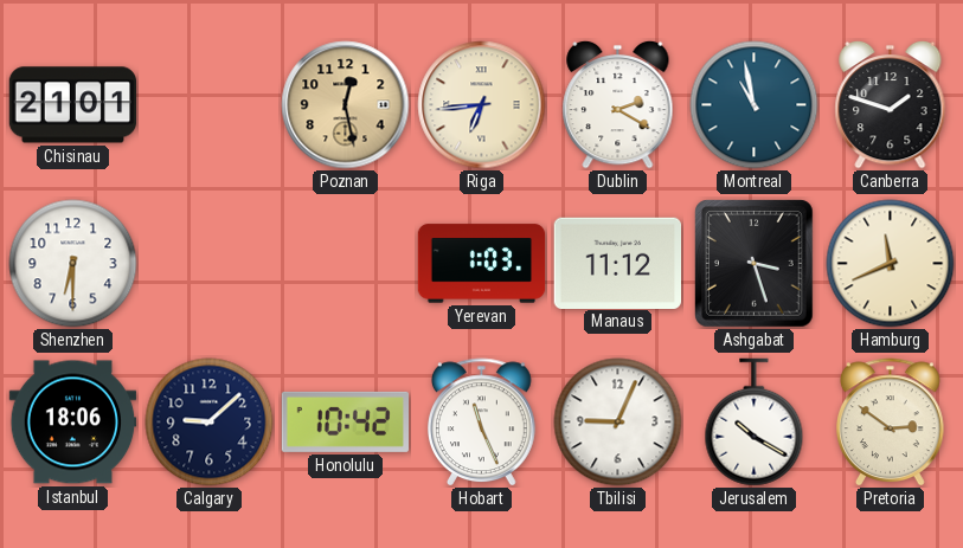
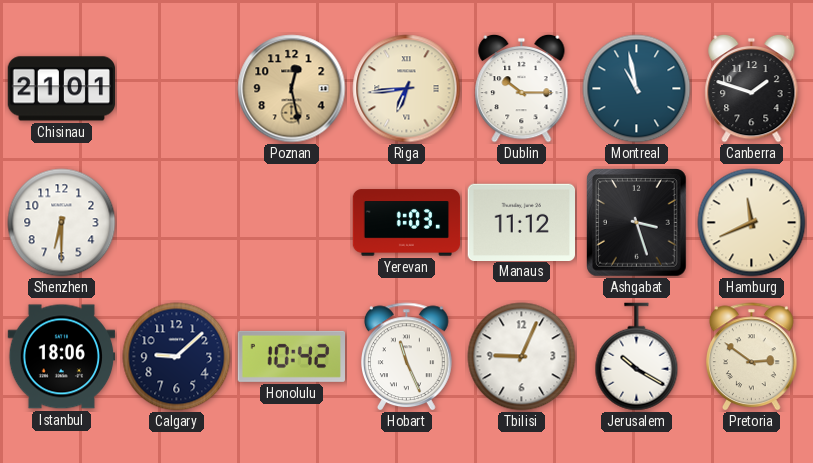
Dublin: 2:20 -> 10:15
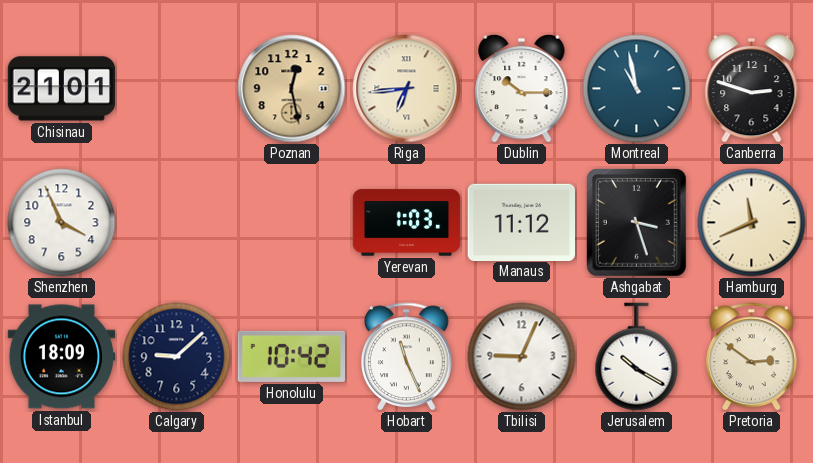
Canberra: 1:48 -> 2:48
Shenzhen: 6:30 -> 3:56
Istanbul: 18:06 -> 18:09
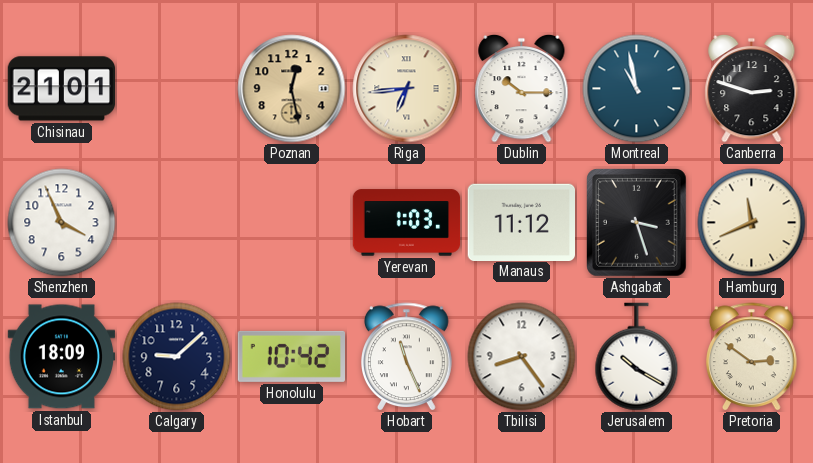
Tbilisi: 9:04 -> 8:24
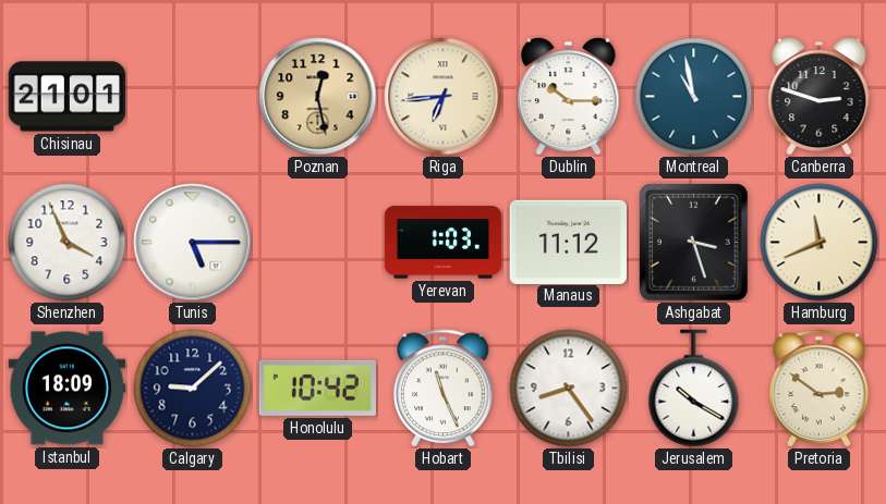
Tunis: none -> 5:15
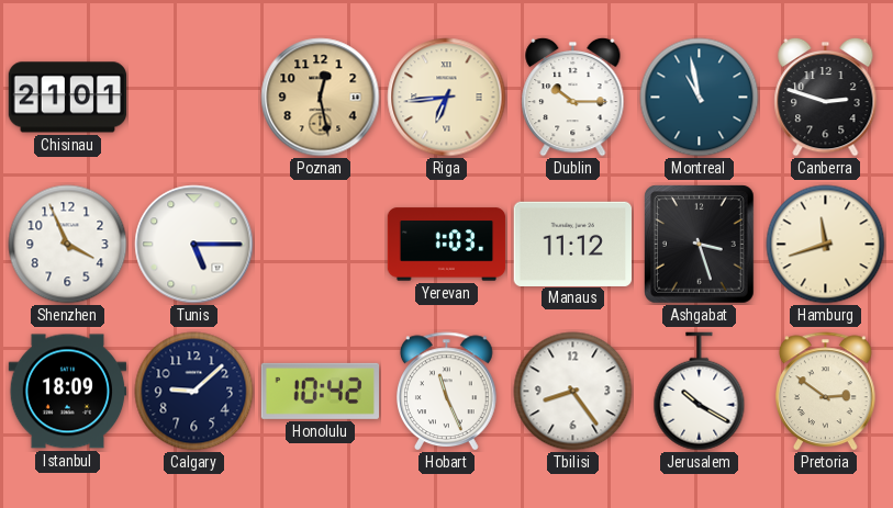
Hamburg: 11:41 -> 11:42
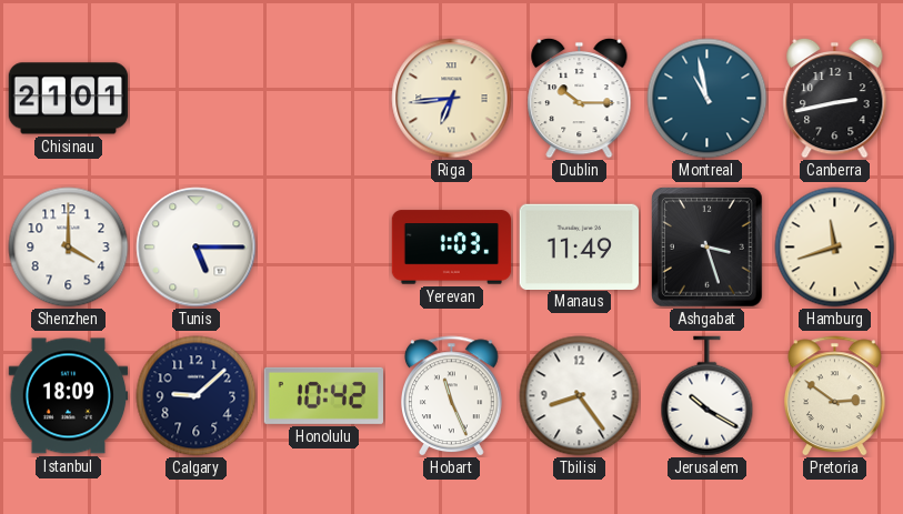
Poznan: 12:28 -> none
Canberra: 2:48 -> 2:43
Shenzhen: 3:56 -> 4:00
Manaus: 11:12 -> 11:49
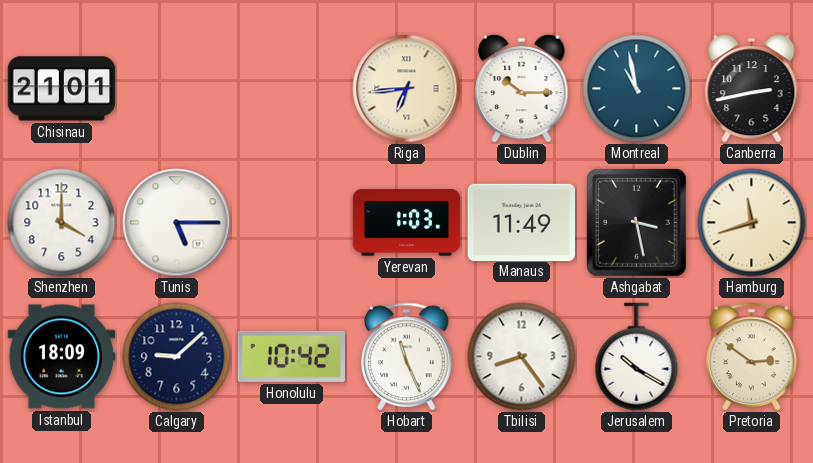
Ashgabat: 3:27 -> 3:28
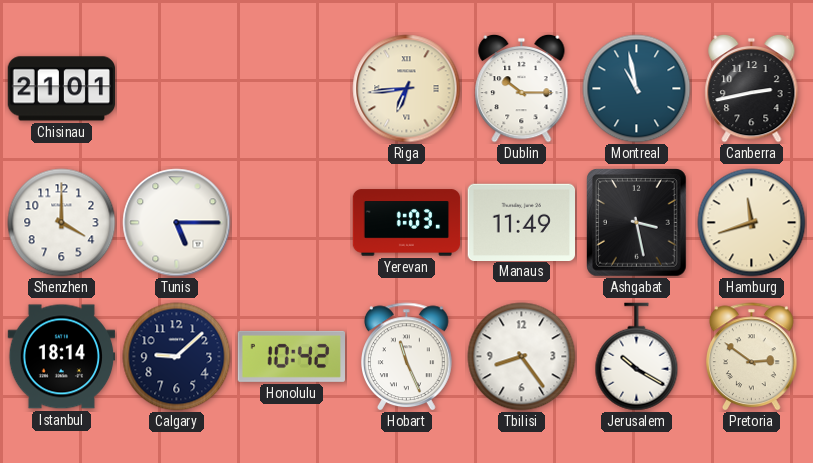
Istanbul: 18:09 -> 18:14
